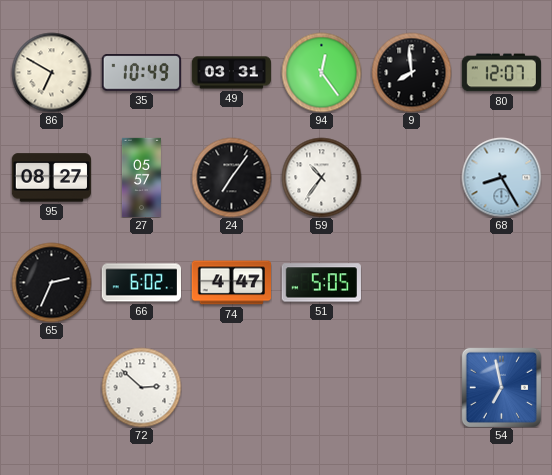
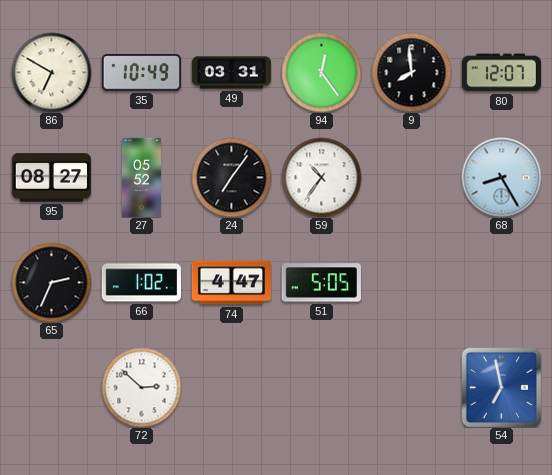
27: 05:57 -> 05:52
66: 6:02 -> 1:02
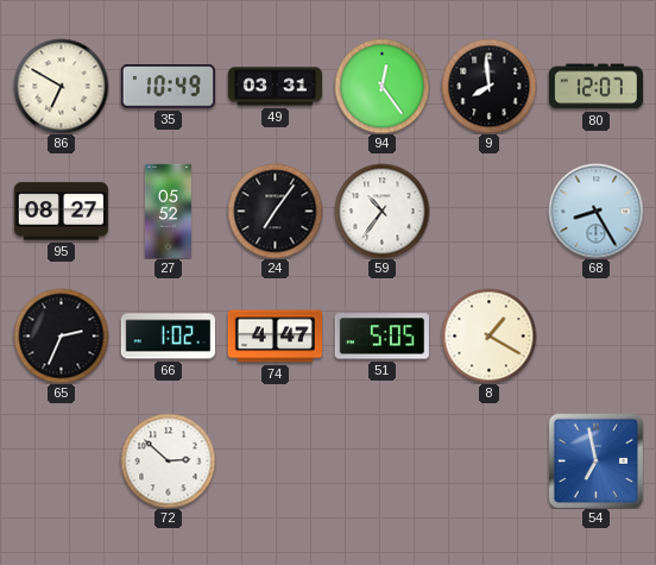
8: none -> 1:20
